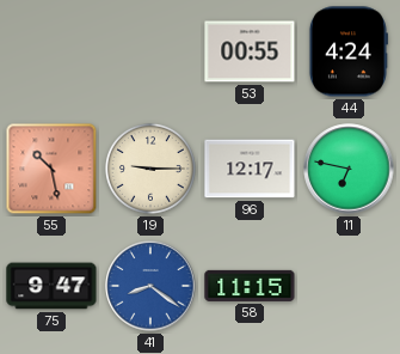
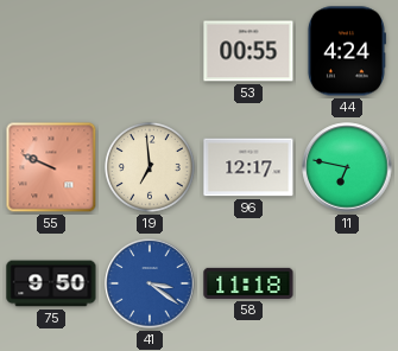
55: 10:28 -> 9:49
19: 9:15 -> 6:59
75: 9:47 -> 9:50
41: 8:21 -> 3:21
58: 11:15 -> 11:18
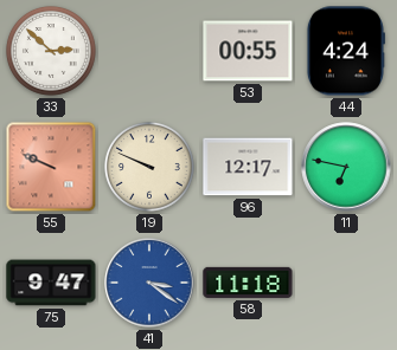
33: none -> 2:52
19: 6:59 -> 9:49
75: 9:50 -> 9:47
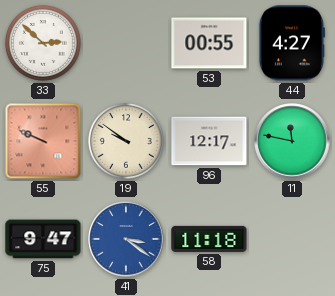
44: 4:24 -> 4:27
19: 9:49 -> 9:51
11: 6:47 -> 11:47
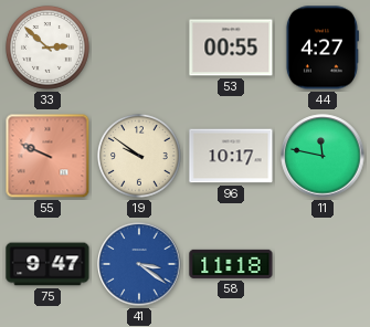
96: 12:17 -> 10:17
